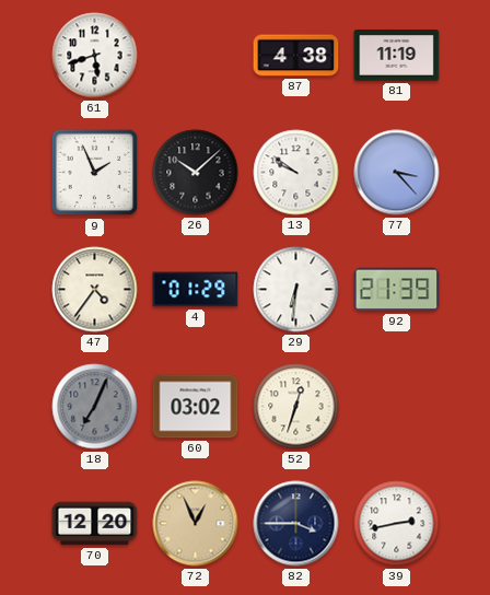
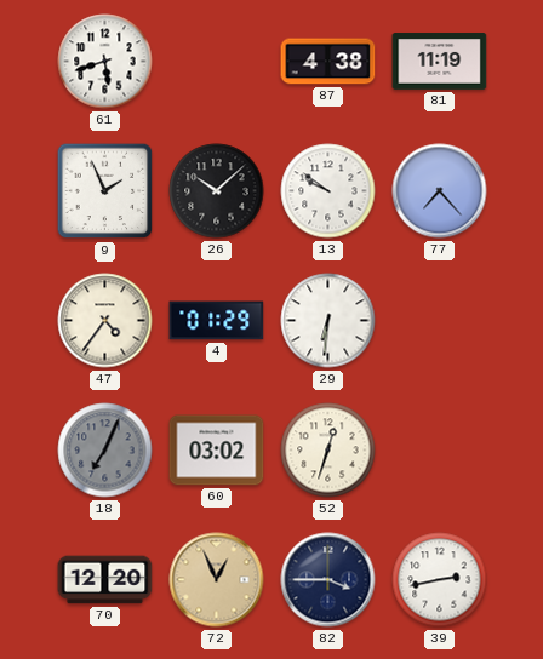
77: 3:23 -> 7:23
92: 21:39 -> none
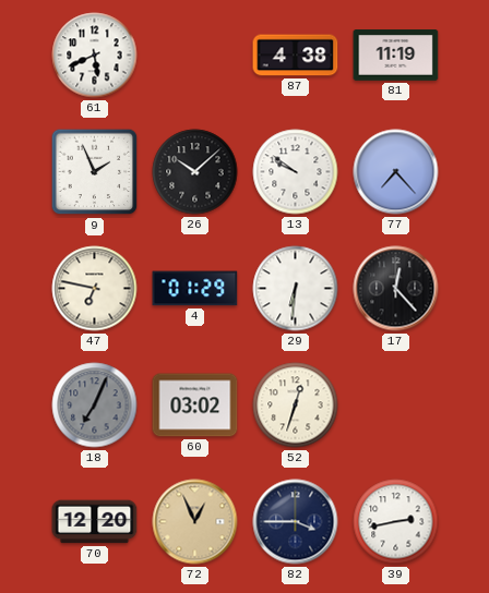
61: 5:42 -> 5:41
47: 4:36 -> 6:47
17: none -> 12:23
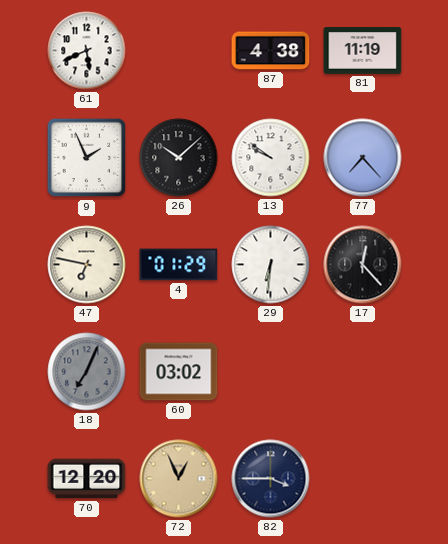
52: 12:33 -> none
39: 2:43 -> none
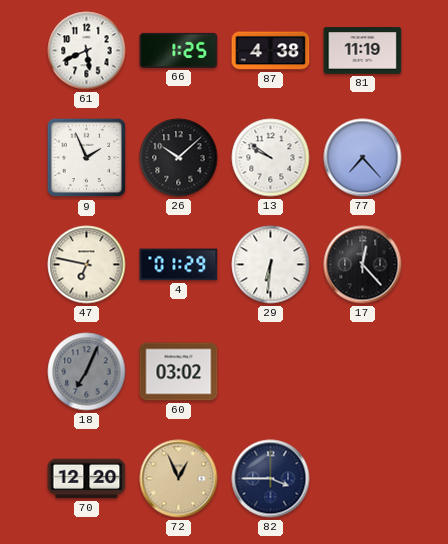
66: none -> 1:25
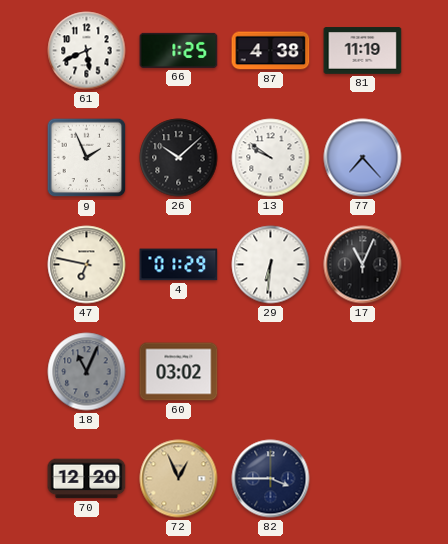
17: 12:23 -> 11:04
18: 7:04 -> 11:04
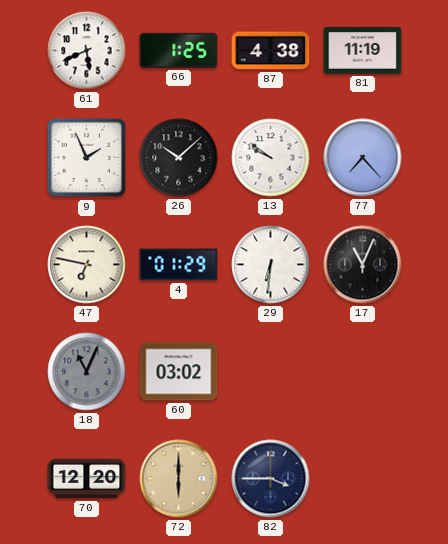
72: 12:56 -> 6:00
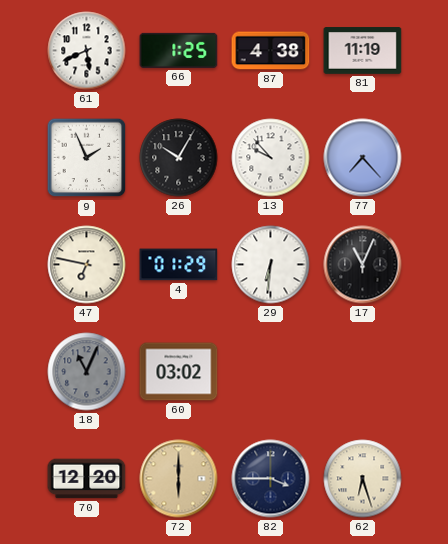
26: 10:08 -> 10:05
13: 9:51 -> 9:53
62: none -> 6:27
